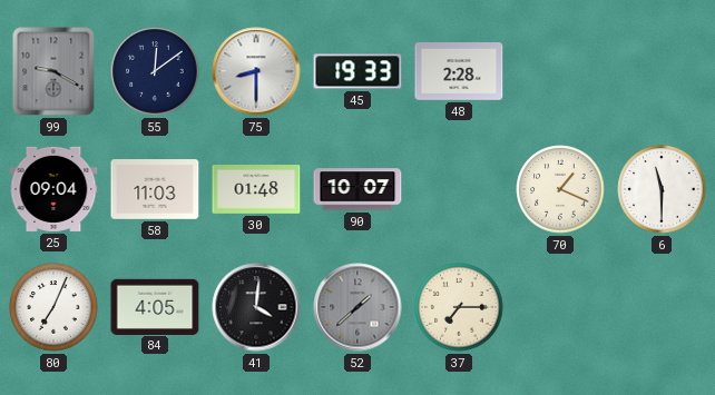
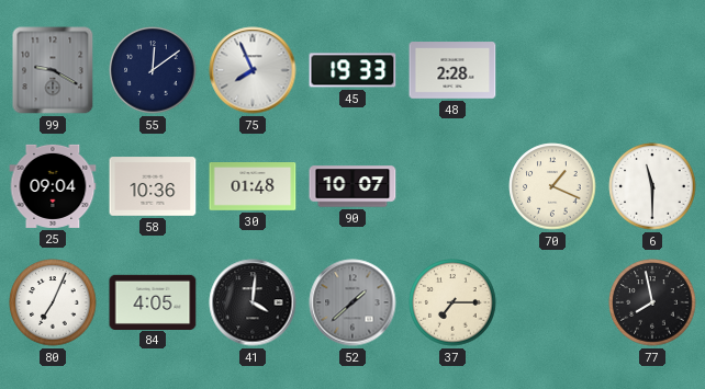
75: 8:30 -> 7:56
58: 11:03 -> 10:36
77: none -> 7:58
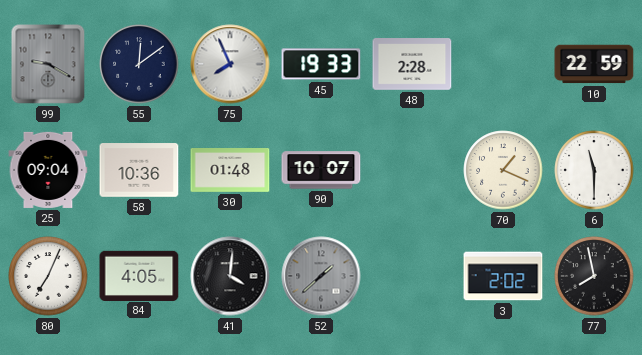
10: none -> 22:59
37: 7:15 -> none
3: none -> 2:02
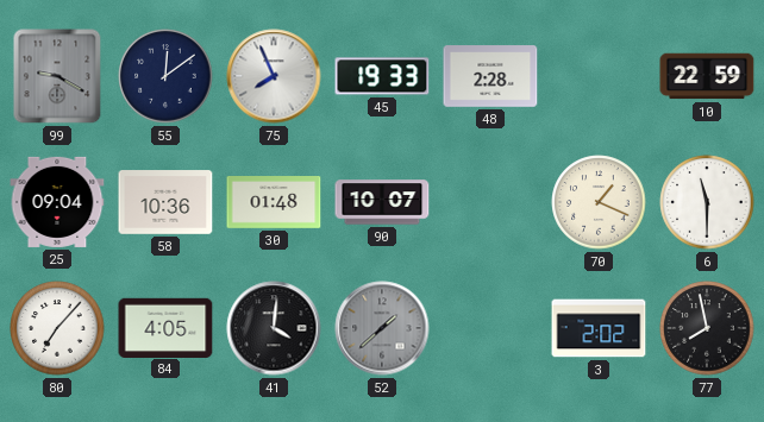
80: 7:04 -> 7:07
